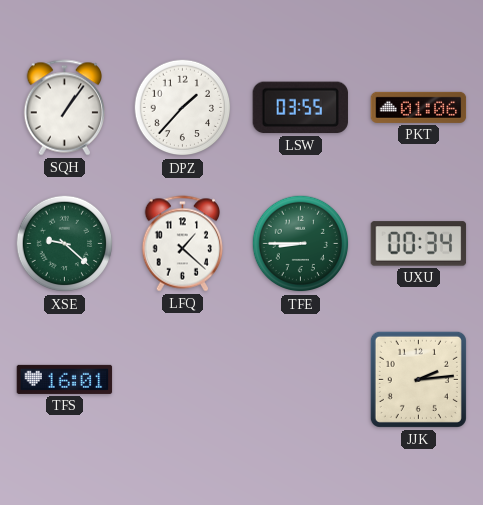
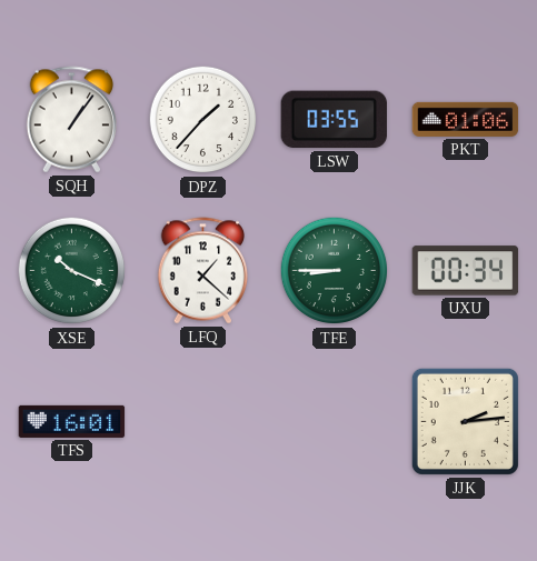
XSE: 9:22 -> 10:19
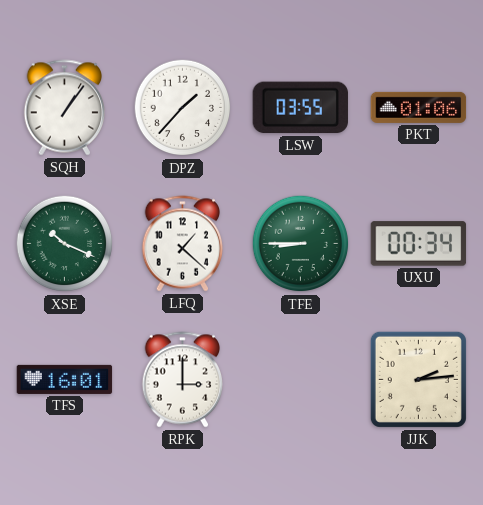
RPK: none -> 3:00
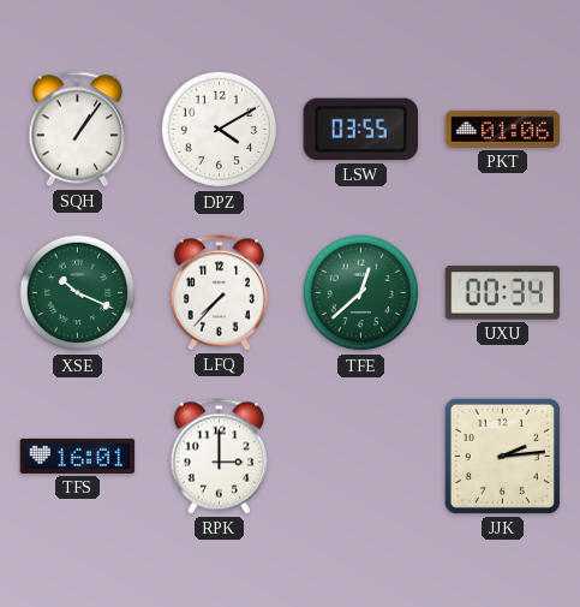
DPZ: 1:37 -> 4:10
LFQ: 1:22 -> 7:37
TFE: 8:45 -> 12:38
